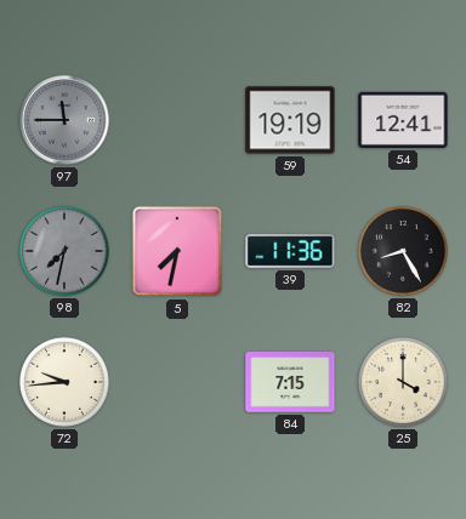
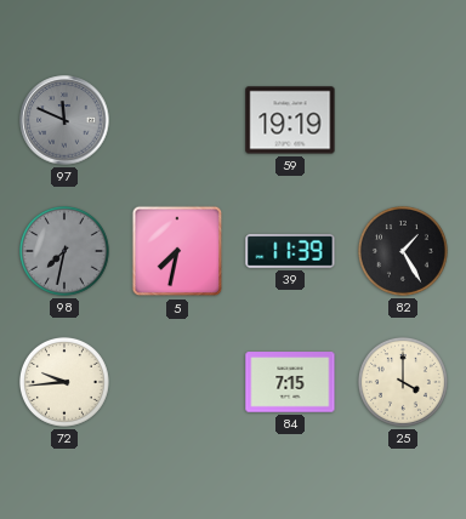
97: 11:45 -> 11:49
54: 12:41 -> none
39: 11:36 -> 11:39
82: 8:25 -> 1:25
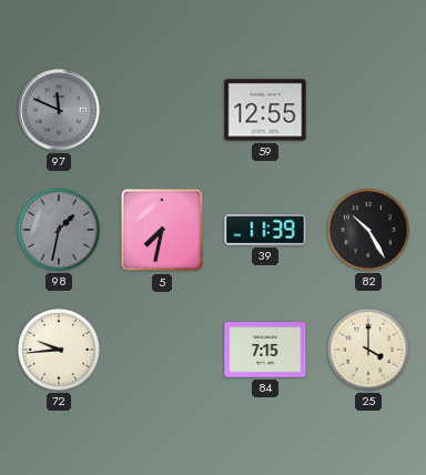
59: 19:19 -> 12:55
98: 7:32 -> 1:32
82: 1:25 -> 10:25
